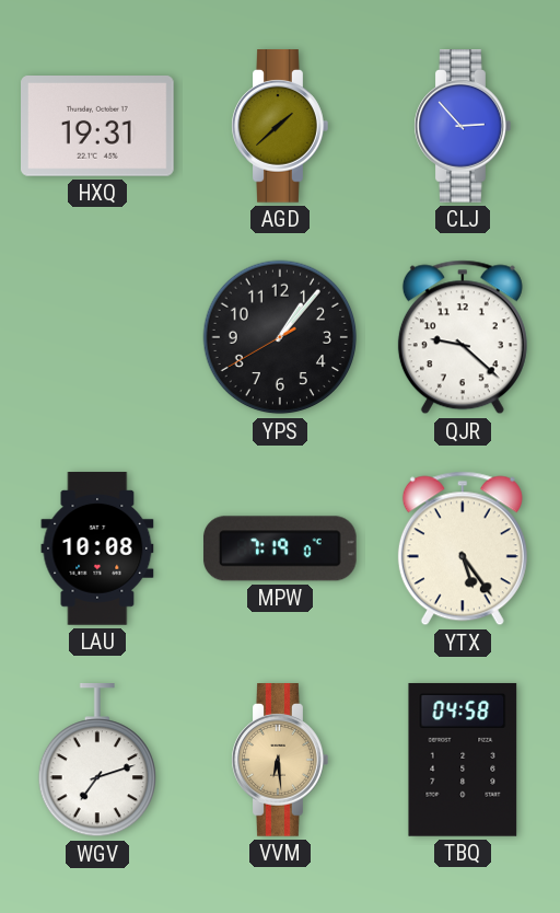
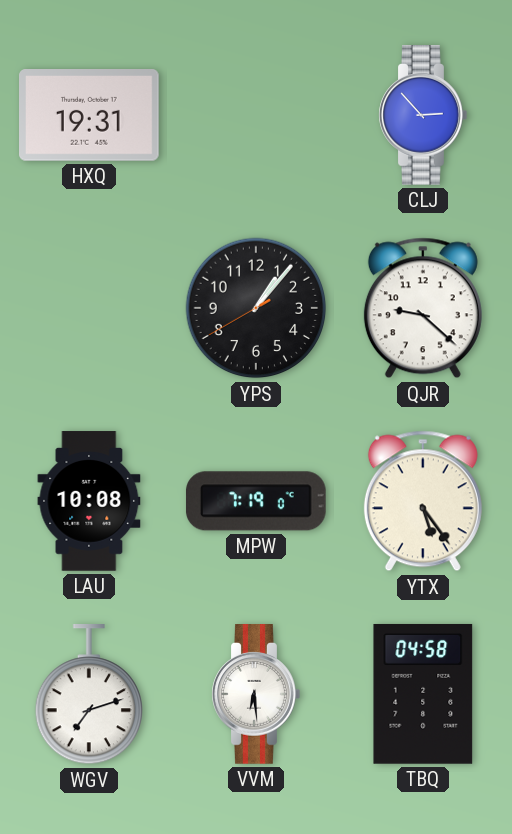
AGD: 1:38 -> none
VVM dial: champagne -> white
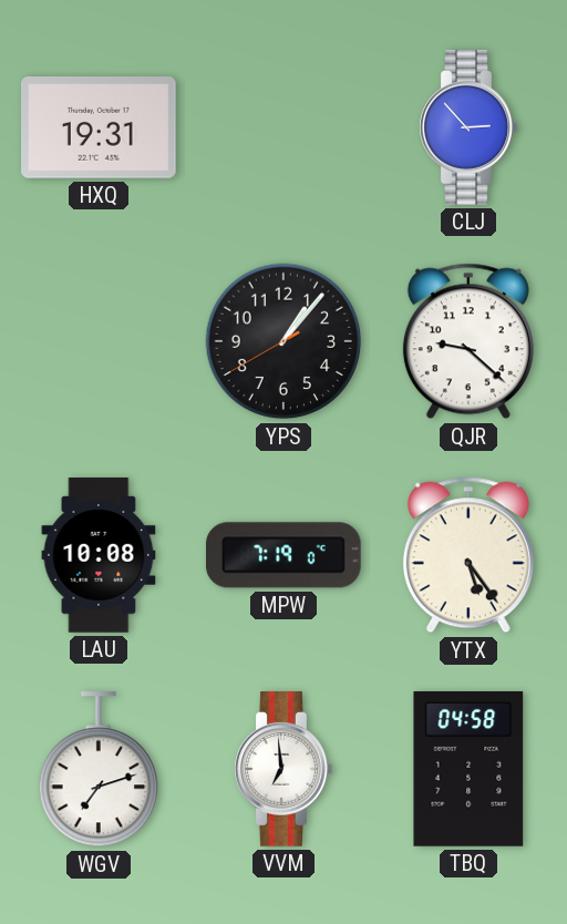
VVM: 6:29 -> 6:59
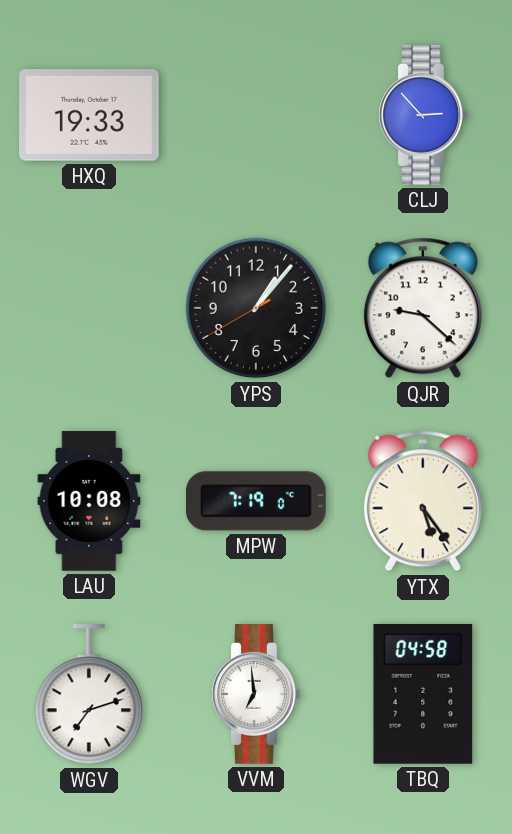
HXQ: 19:31 -> 19:33
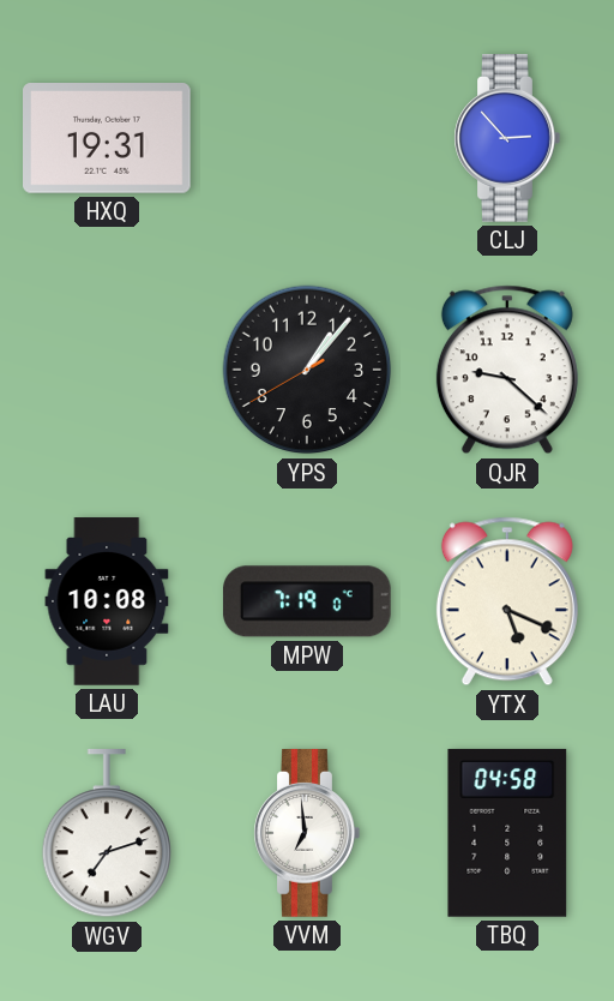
HXQ: 19:33 -> 19:31
YTX: 5:24 -> 5:19
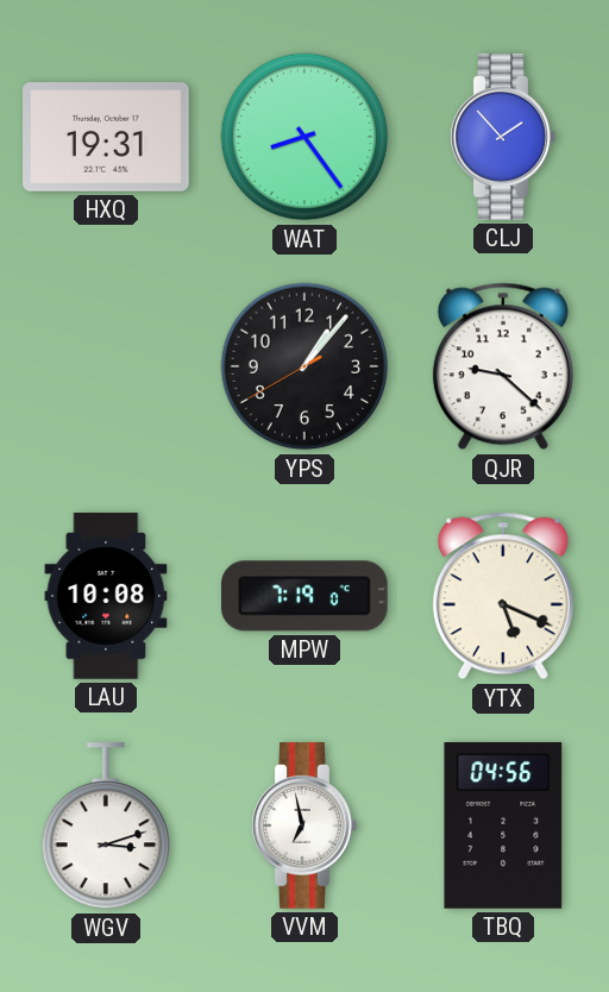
WAT: none -> 8:24
CLJ: 2:53 -> 1:53
WGV: 7:12 -> 3:12
VVM: 6:59 -> 6:58
TBQ: 04:58 -> 04:56
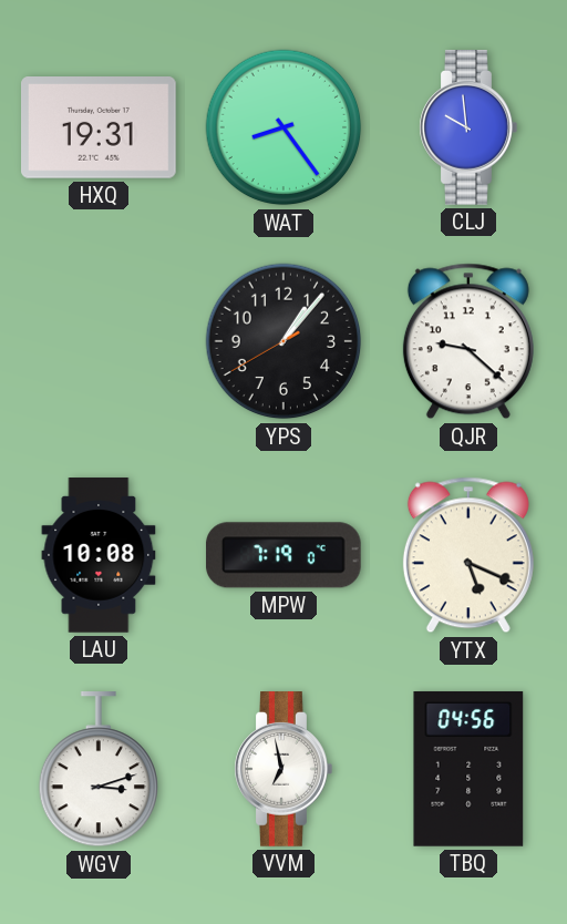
CLJ: 1:53 -> 9:59
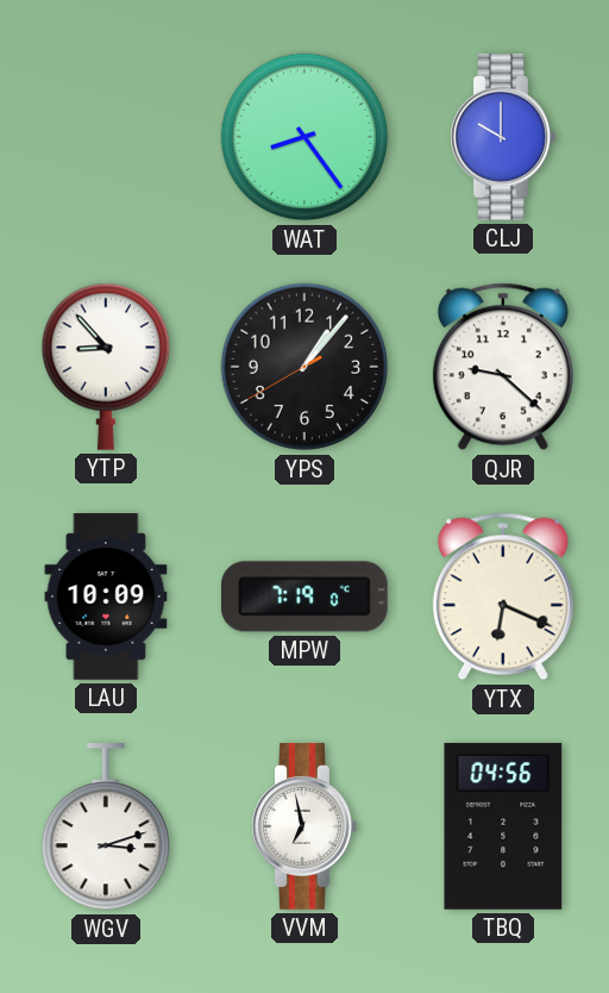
HXQ: 19:31 -> none
CLJ: 9:59 -> 10:00
YTP: none -> 8:53
LAU: 10:08 -> 10:09
YTX: 5:19 -> 6:19
